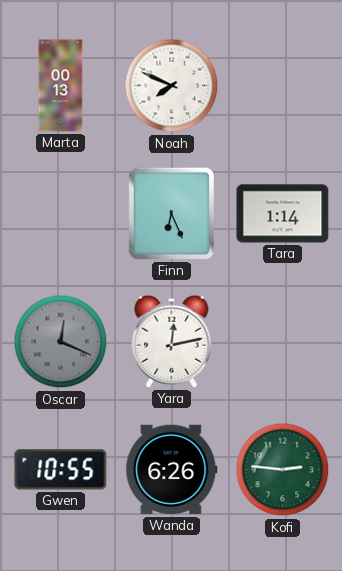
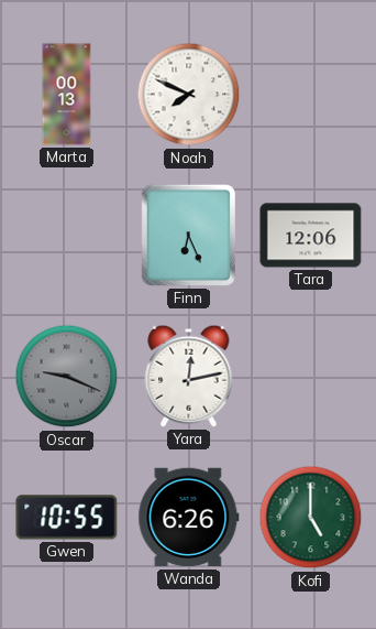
Tara: 1:14 -> 12:06
Oscar: 12:19 -> 9:19
Kofi: 2:46 -> 5:00
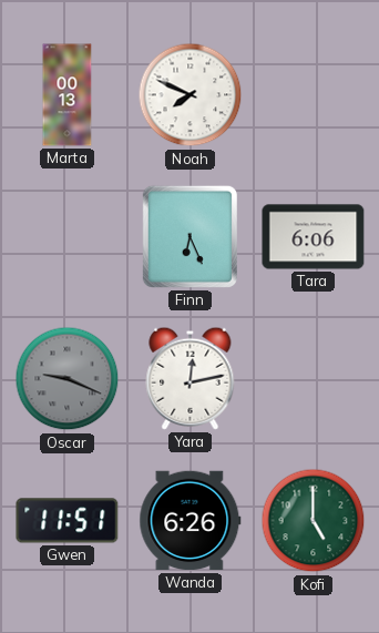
Tara: 12:06 -> 6:06
Gwen: 10:55 -> 11:51
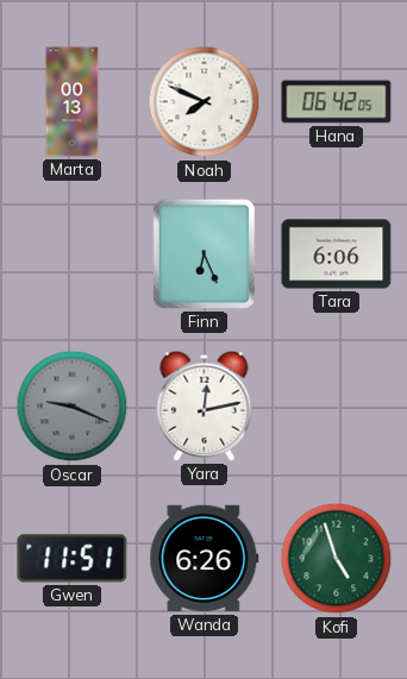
Hana: none -> 06:42
Kofi: 5:00 -> 4:57
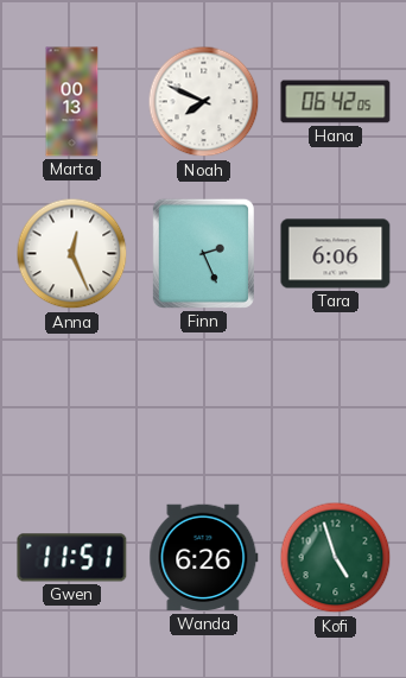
Anna: none -> 12:26
Finn: 6:26 -> 2:26
Oscar: 9:19 -> none
Yara: 12:13 -> none
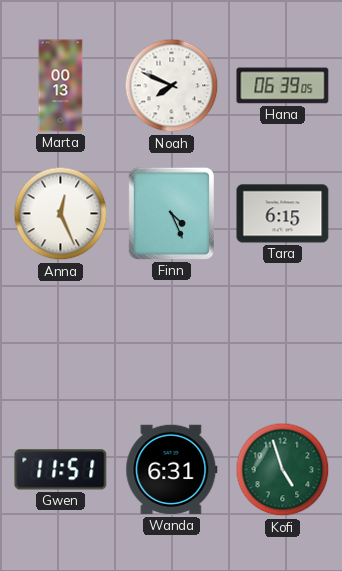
Hana: 06:42 -> 06:39
Finn: 2:26 -> 4:26
Tara: 6:06 -> 6:15
Wanda: 6:26 -> 6:31
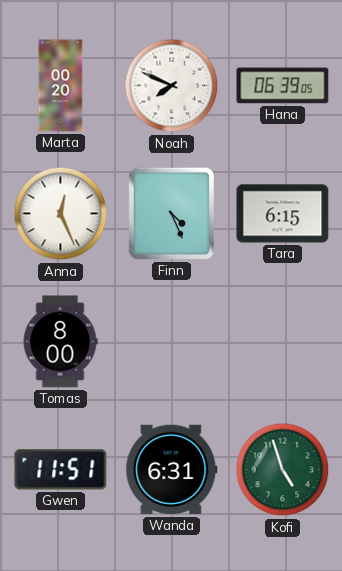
Marta: 00:13 -> 00:20
Tomas: none -> 8:00
